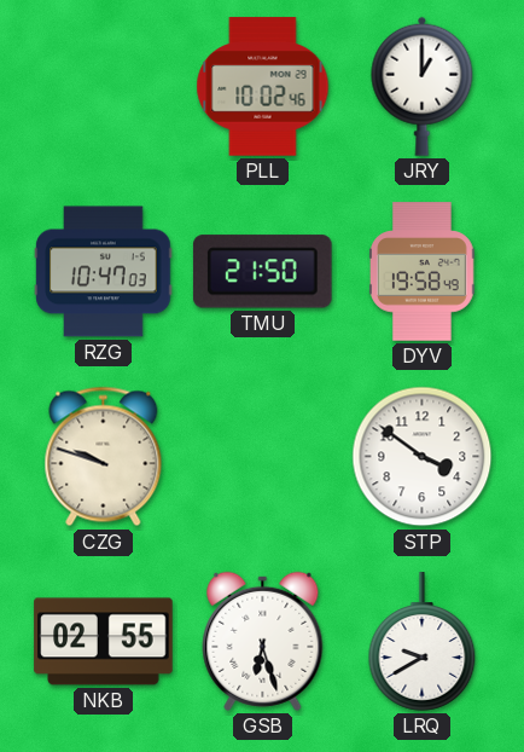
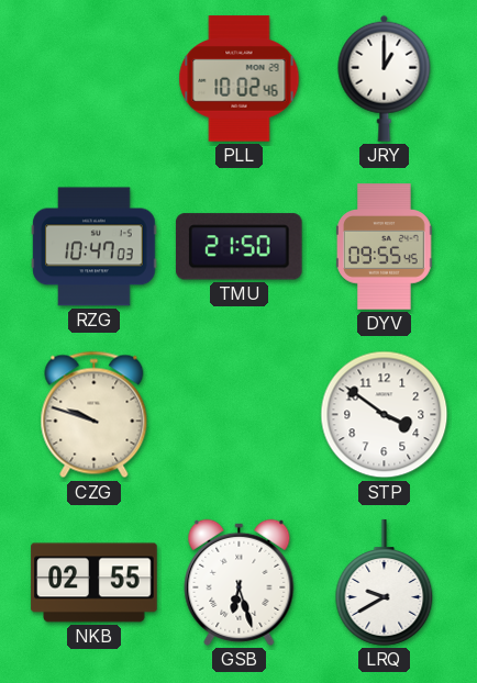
DYV: 19:58 -> 09:55
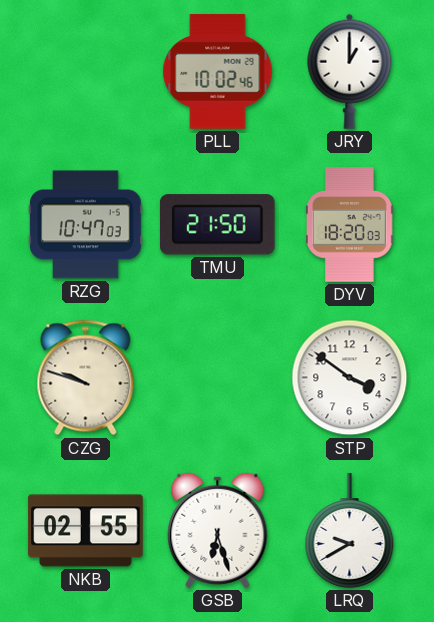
DYV: 09:55 -> 18:20
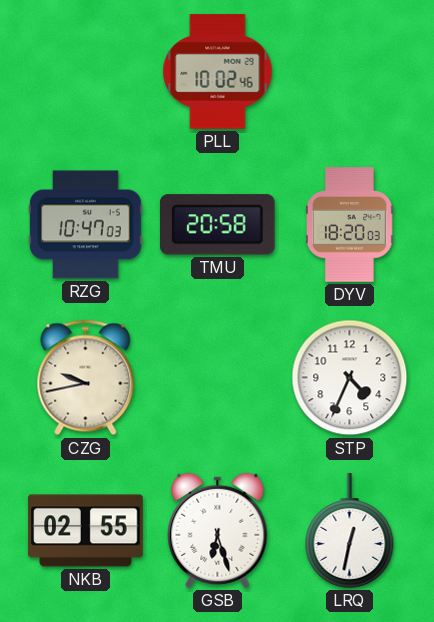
JRY: 1:00 -> none
TMU: 21:50 -> 20:58
CZG: 9:48 -> 9:43
STP: 3:51 -> 4:34
LRQ: 9:40 -> 12:32
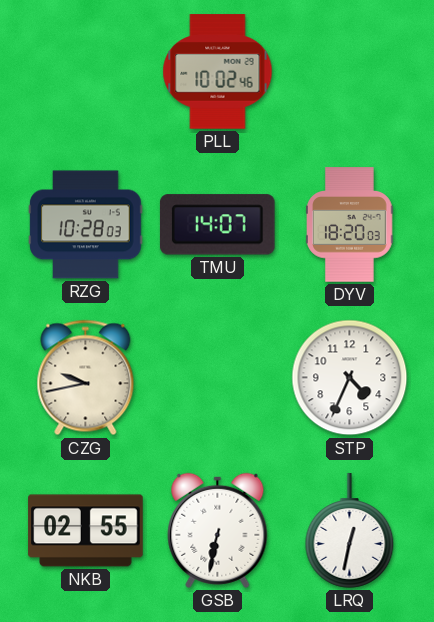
RZG: 10:47 -> 10:28
TMU: 20:58 -> 14:07
GSB: 6:27 -> 6:32
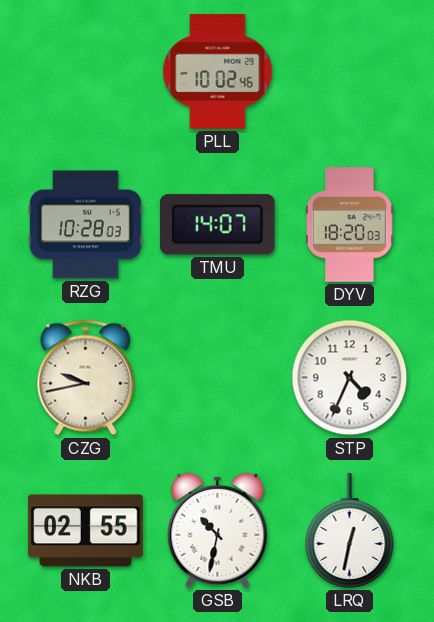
GSB: 6:32 -> 10:32
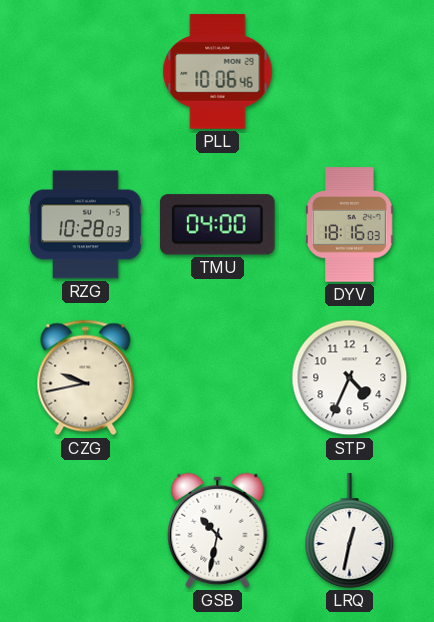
PLL: 10:02 -> 10:06
TMU: 14:07 -> 04:00
DYV: 18:20 -> 18:16
NKB: 02:55 -> none
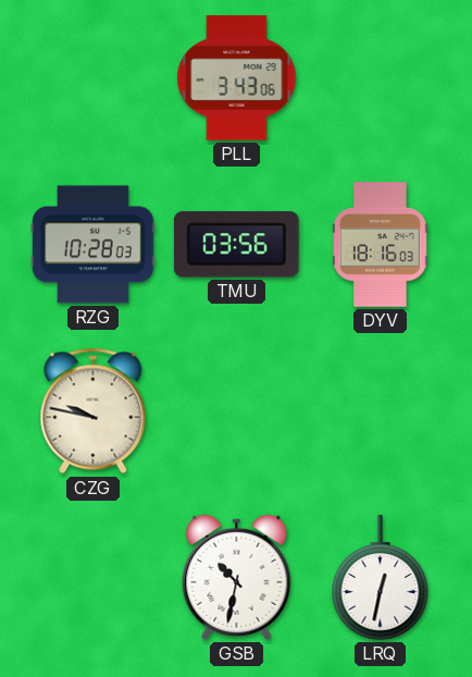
PLL: 10:06 -> 3:43
TMU: 04:00 -> 03:56
CZG: 9:43 -> 9:47
STP: 4:34 -> none
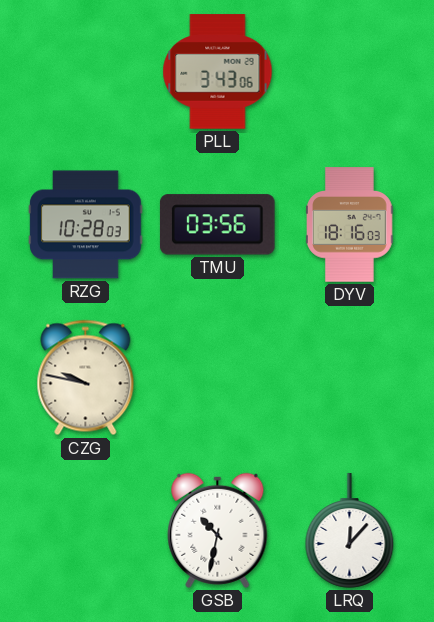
LRQ: 12:32 -> 12:07
